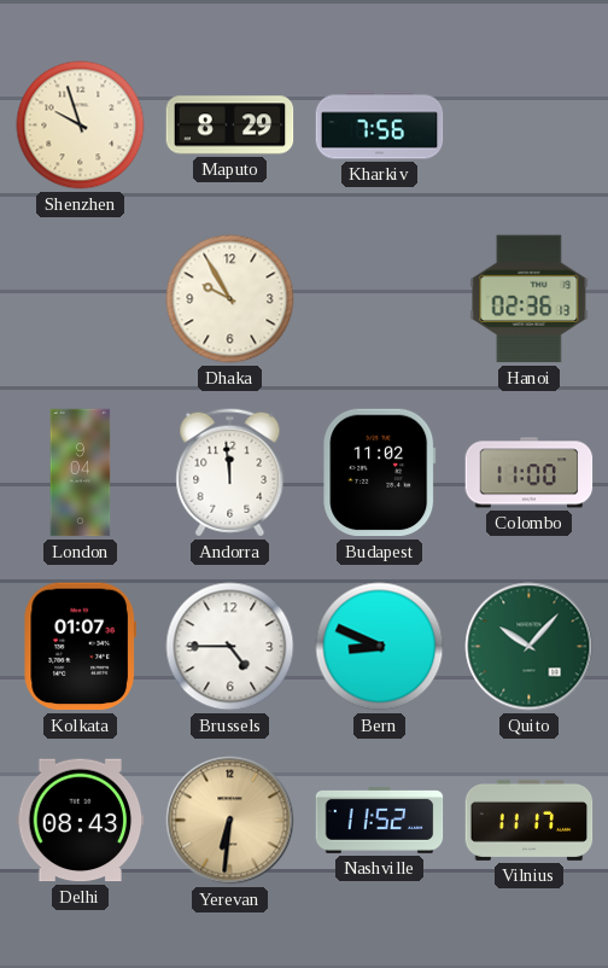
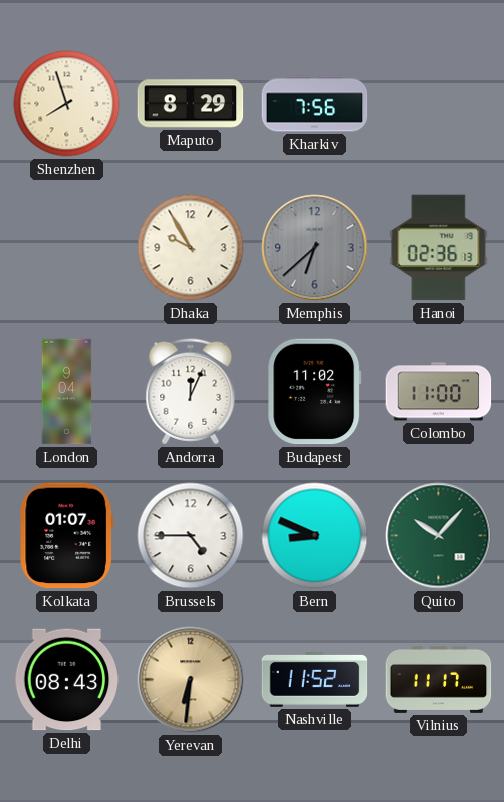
Shenzhen: 9:57 -> 7:57
Memphis: none -> 6:38
Andorra: 11:59 -> 12:04
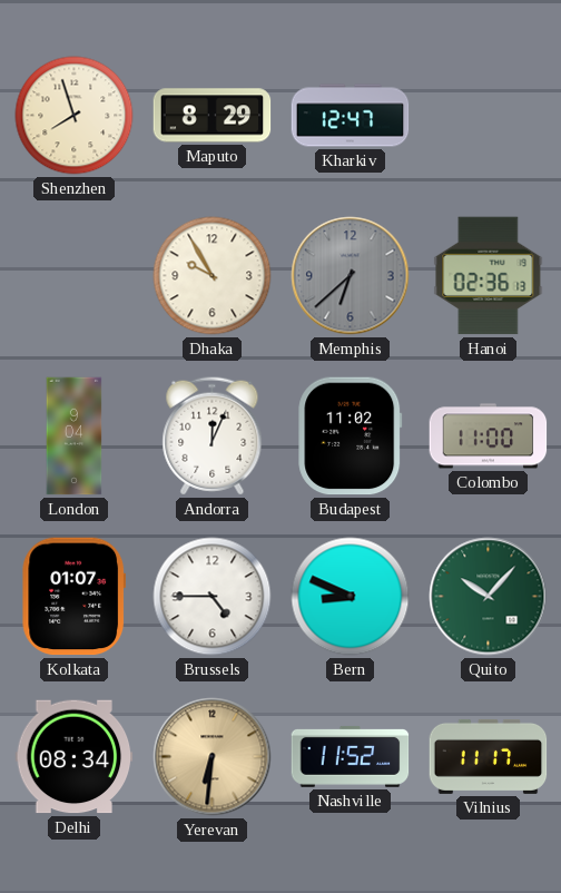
Kharkiv: 7:56 -> 12:47
Delhi: 08:43 -> 08:34
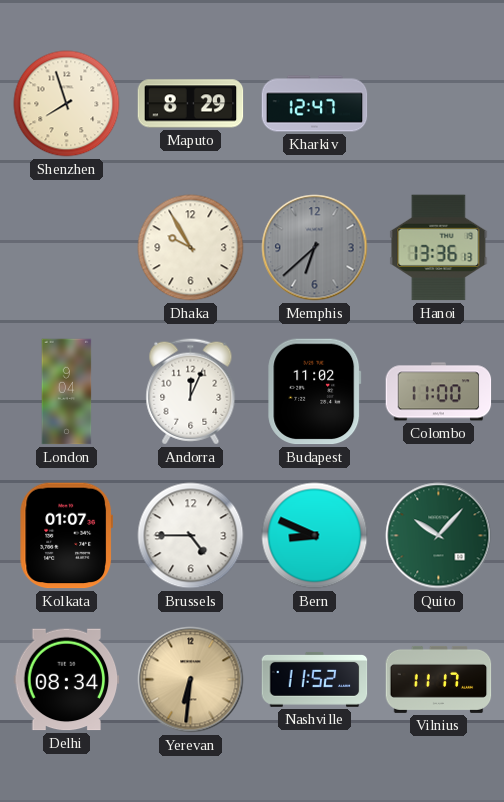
Hanoi: 02:36 -> 13:36
